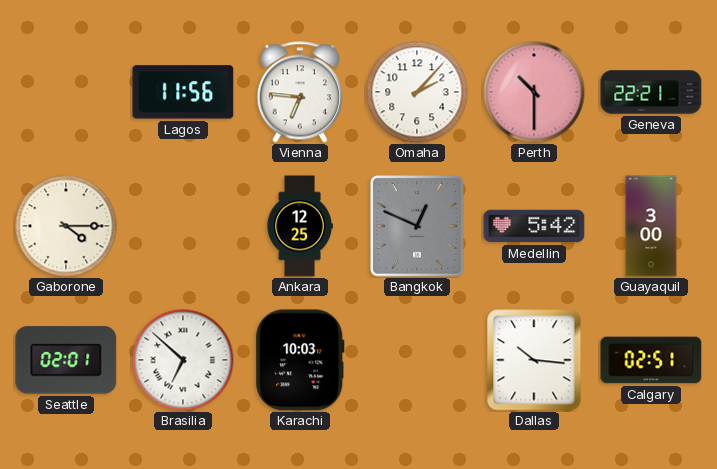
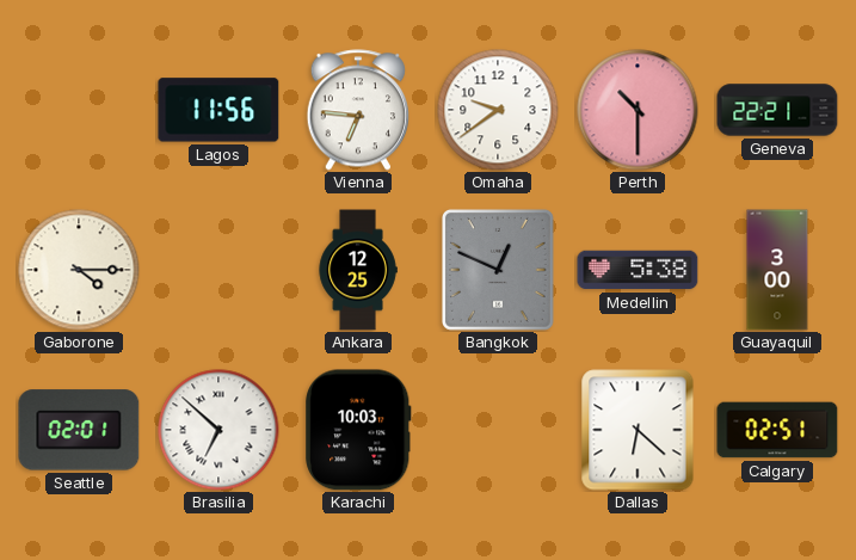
Omaha: 2:07 -> 9:39
Medellin: 5:42 -> 5:38
Dallas: 10:16 -> 6:22
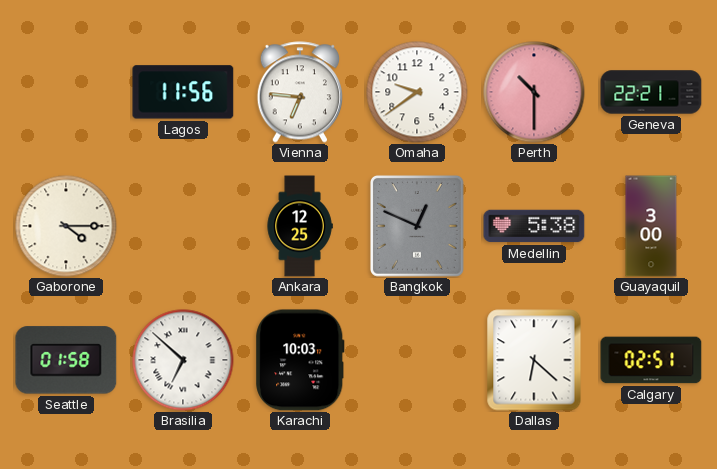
Seattle: 02:01 -> 01:58
